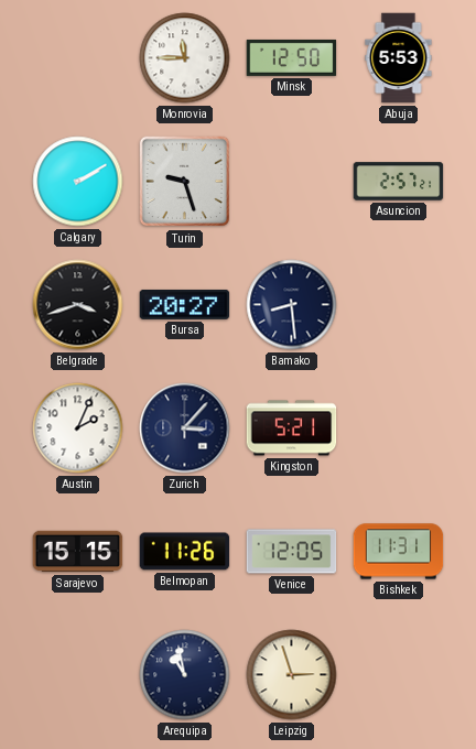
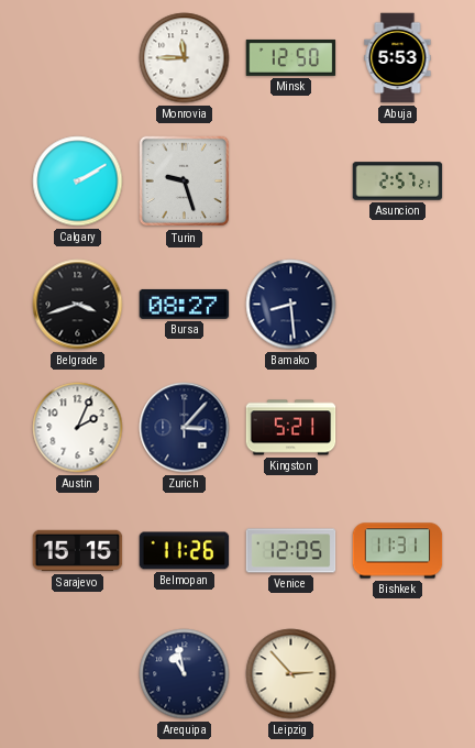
Bursa: 20:27 -> 08:27
Leipzig: 2:57 -> 2:53
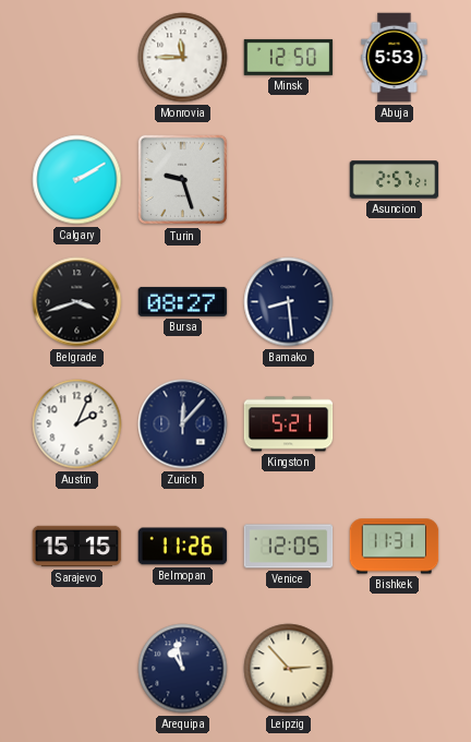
Zurich: 3:07 -> 12:07
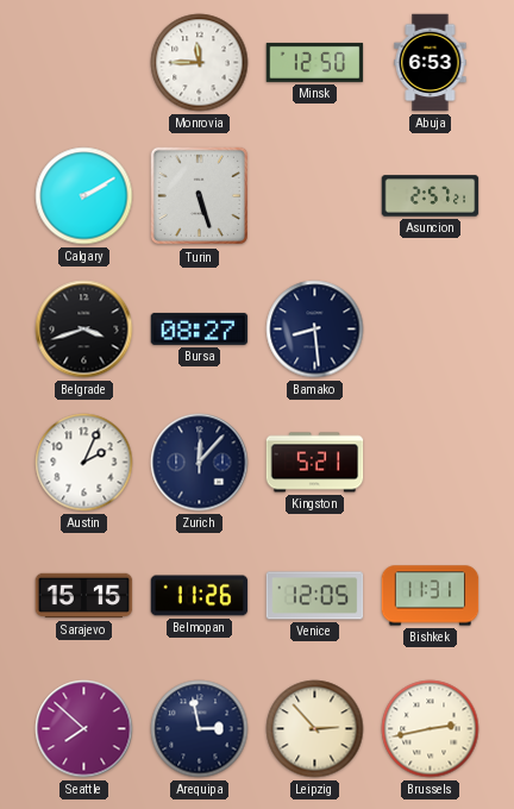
Abuja: 5:53 -> 6:53
Turin: 9:27 -> 5:27
Seattle: none -> 7:52
Arequipa: 10:58 -> 2:58
Brussels: none -> 2:43
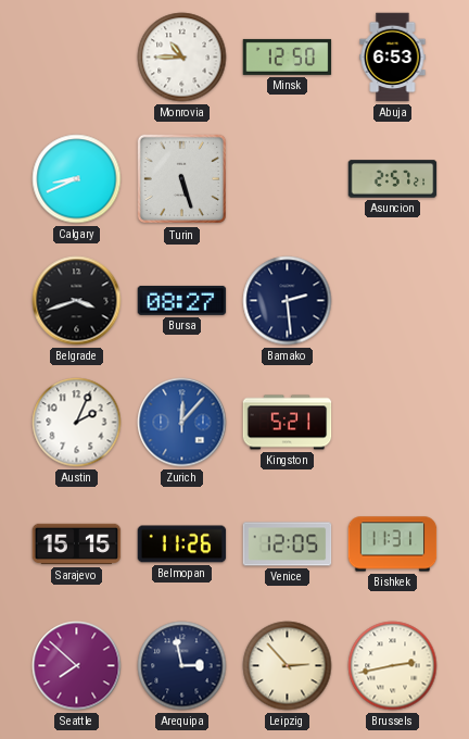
Monrovia: 11:45 -> 10:45
Calgary: 2:10 -> 8:41
Bamako: 8:29 -> 2:29
Zurich dial: navy -> blue
